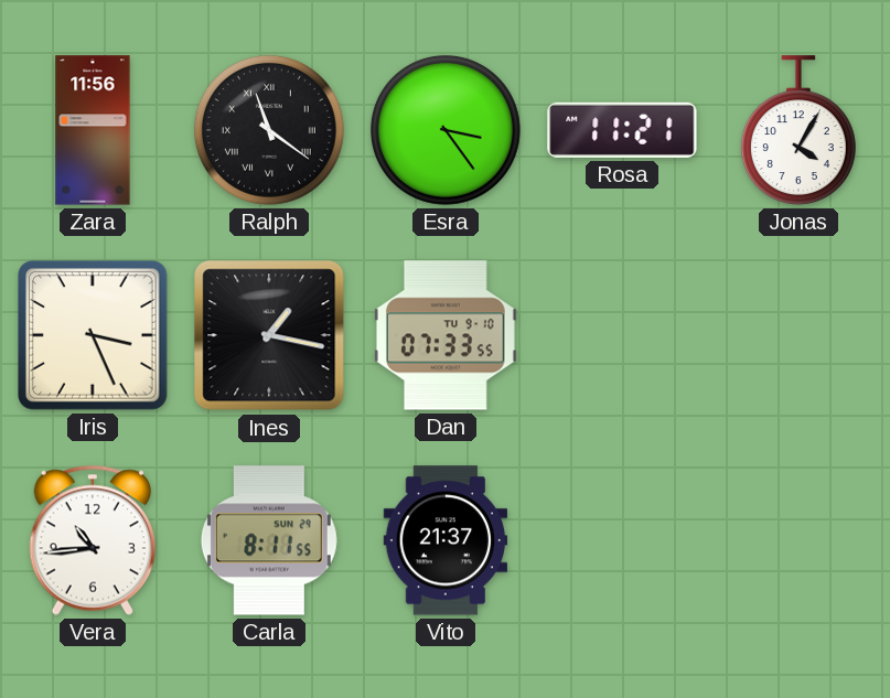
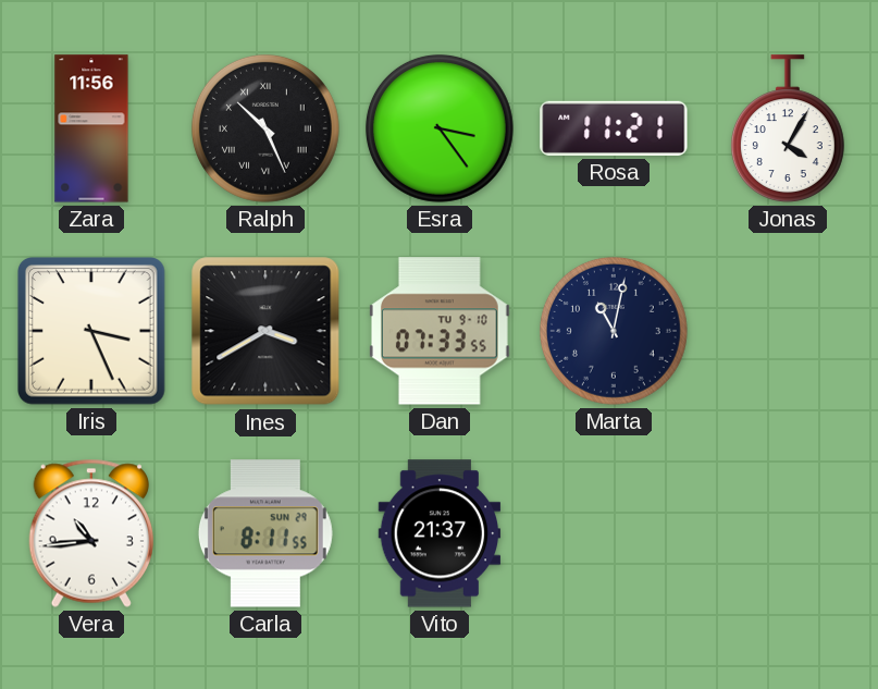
Ralph: 11:21 -> 10:26
Ines: 1:17 -> 3:40
Marta: none -> 11:02
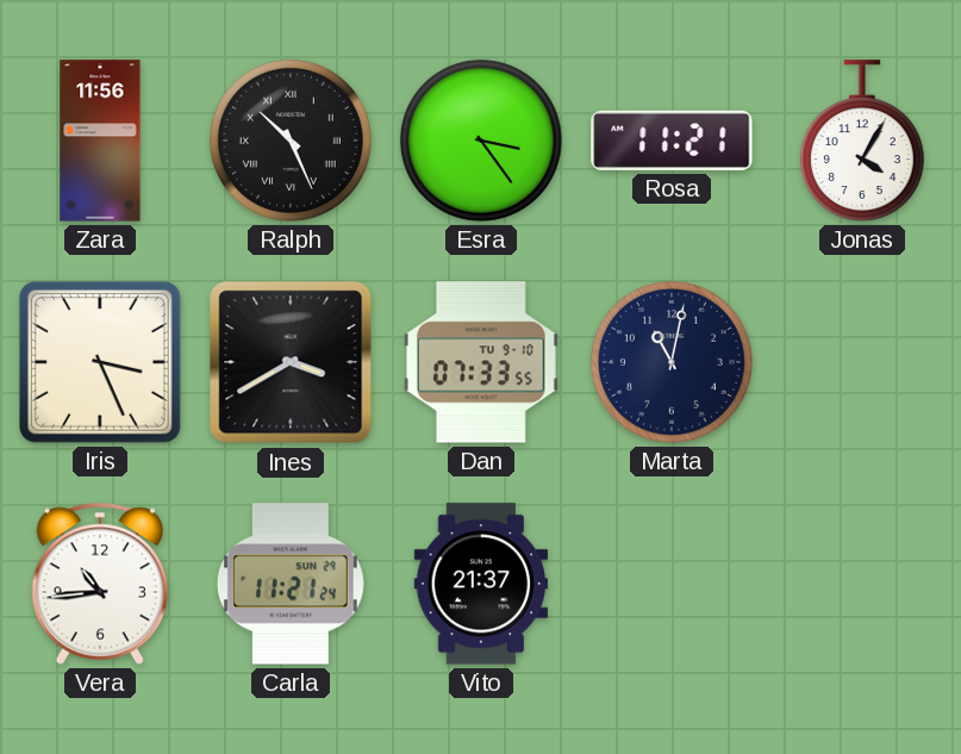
Carla: 8:11 -> 11:21
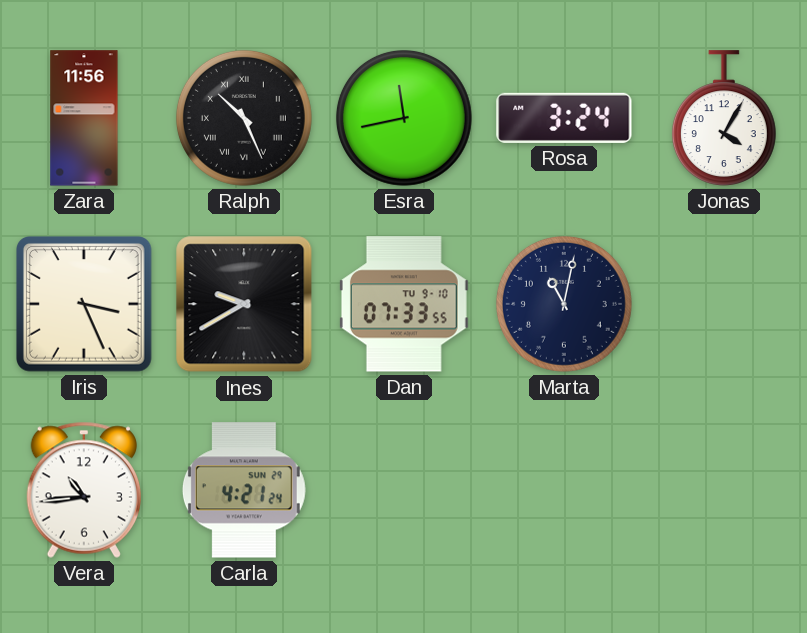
Esra: 3:24 -> 11:43
Rosa: 11:21 -> 3:24
Ines: 3:40 -> 9:40
Carla: 11:21 -> 4:21
Vito: 21:37 -> none
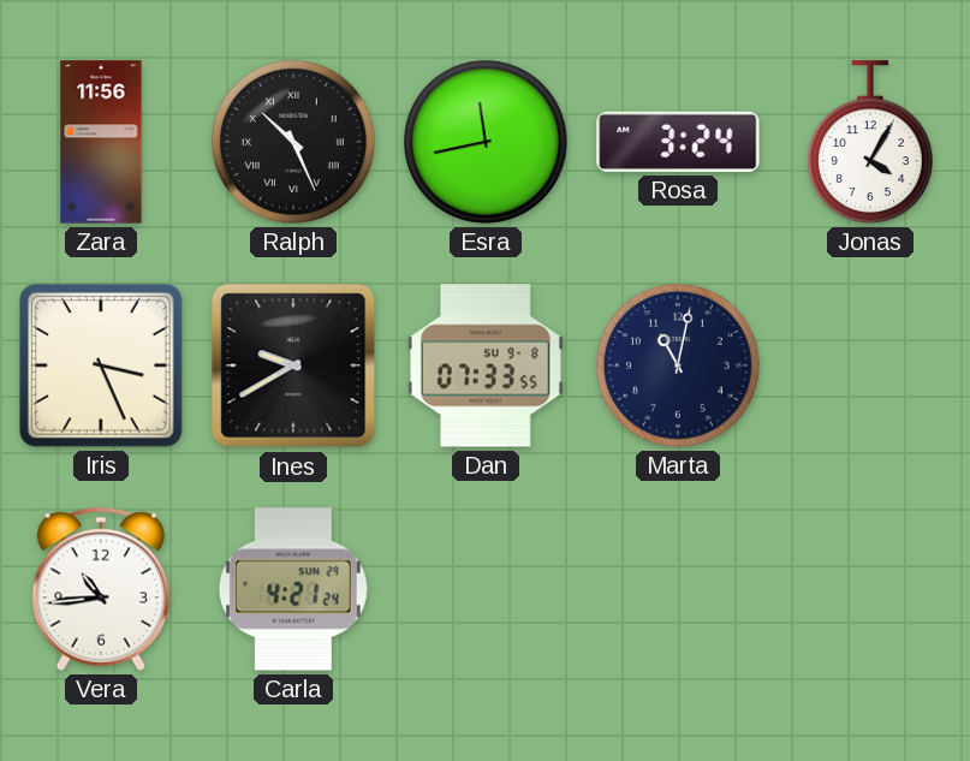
Dan date: TU 9-10 -> SU 9-8
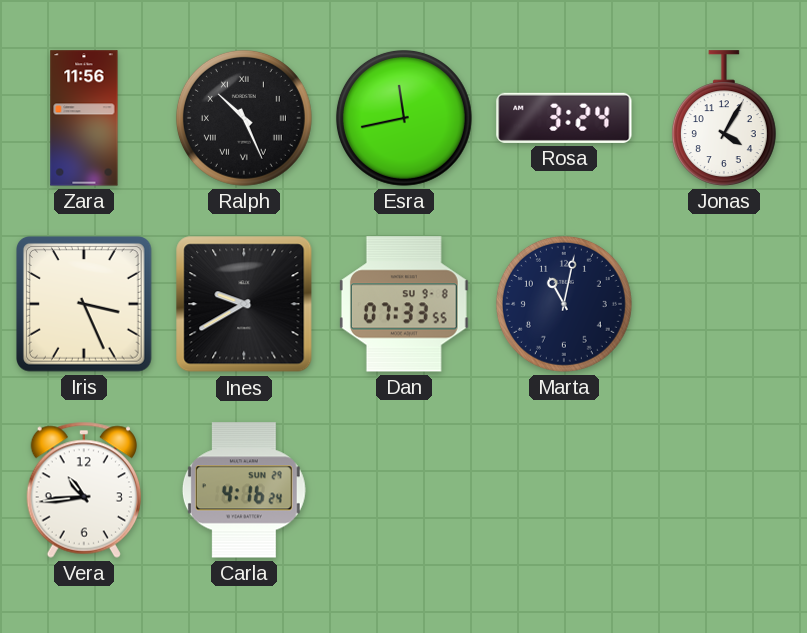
Carla: 4:21 -> 4:16
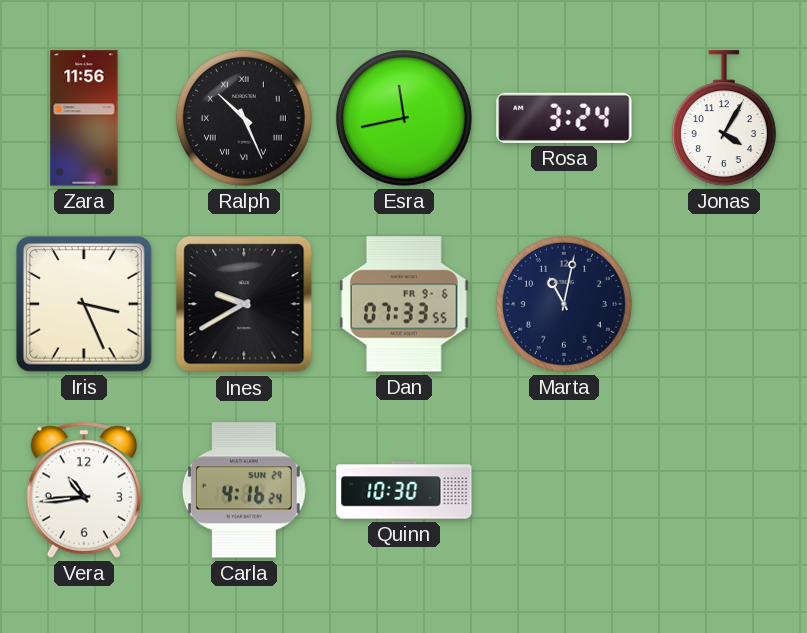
Dan date: SU 9-8 -> FR 9-6
Quinn: none -> 10:30
